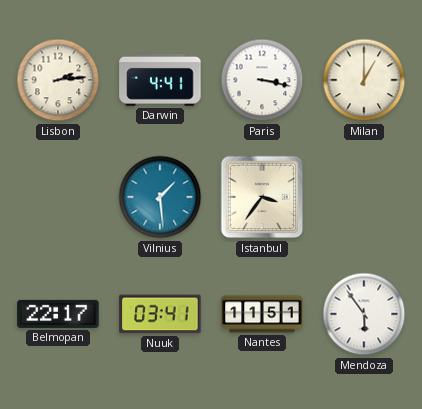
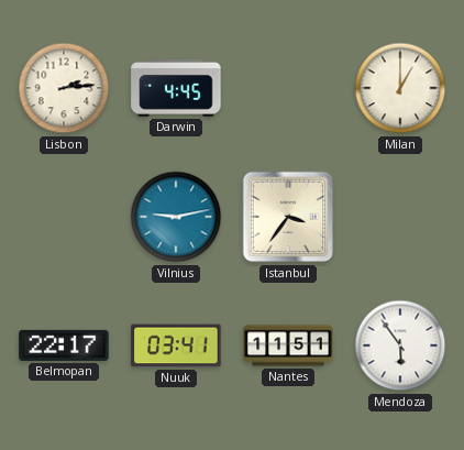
Darwin: 4:41 -> 4:45
Paris: 3:17 -> none
Vilnius: 1:29 -> 9:13
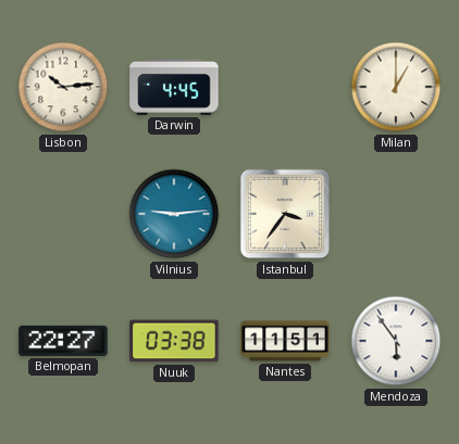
Lisbon: 2:14 -> 10:14
Vilnius: 9:13 -> 9:14
Belmopan: 22:17 -> 22:27
Nuuk: 03:41 -> 03:38
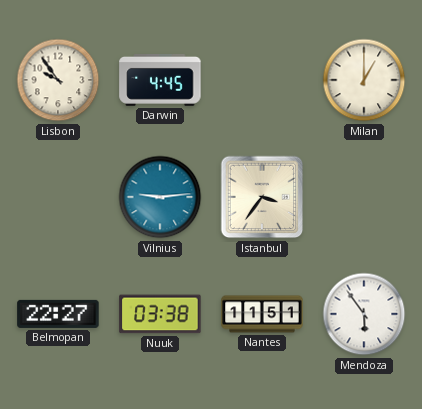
Lisbon: 10:14 -> 9:54
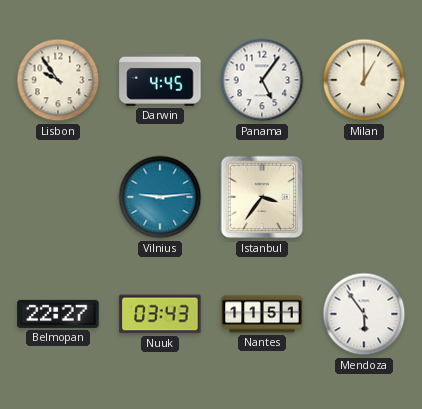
Panama: none -> 5:06
Nuuk: 03:38 -> 03:43
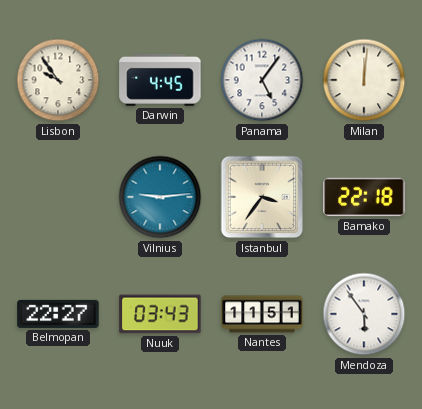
Milan: 1:00 -> 12:01
Bamako: none -> 22:18
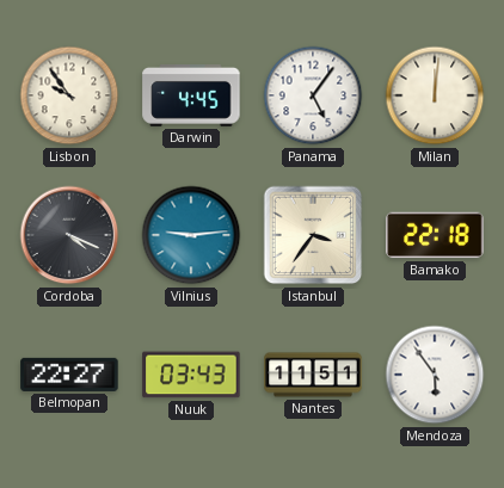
Cordoba: none -> 4:19
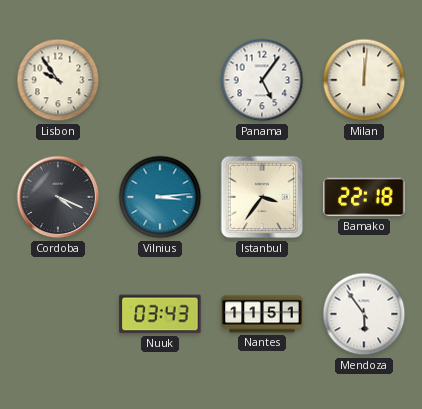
Darwin: 4:45 -> none
Vilnius: 9:14 -> 3:14
Belmopan: 22:27 -> none
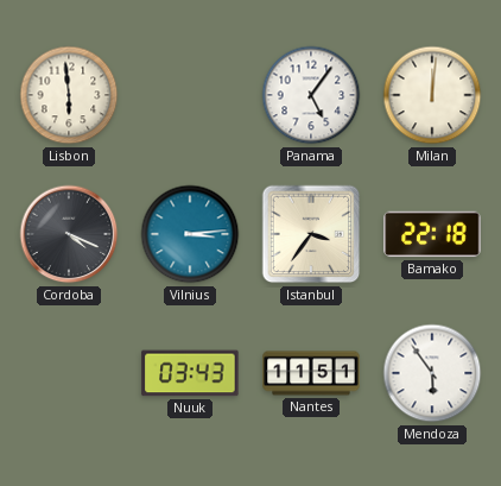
Lisbon: 9:54 -> 5:59
